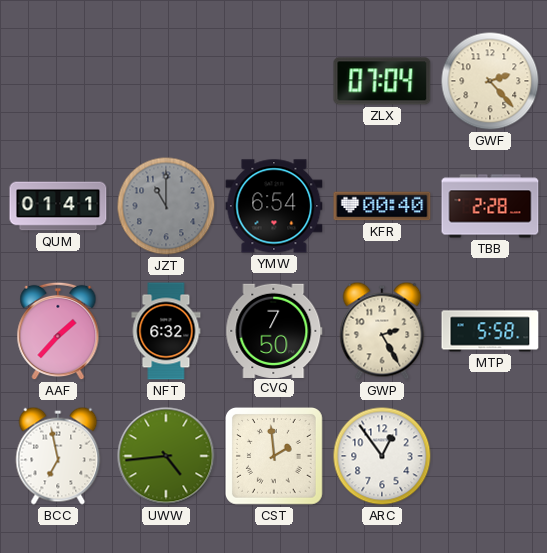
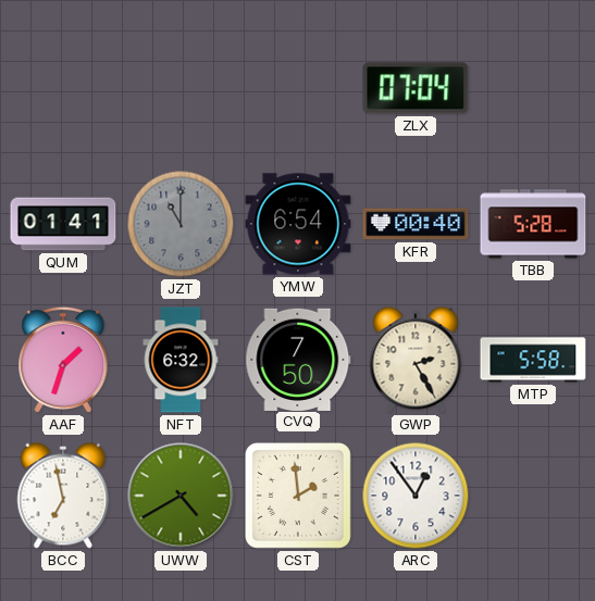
GWF: 2:23 -> none
TBB: 2:28 -> 5:28
AAF: 1:37 -> 1:33
UWW: 4:44 -> 4:40
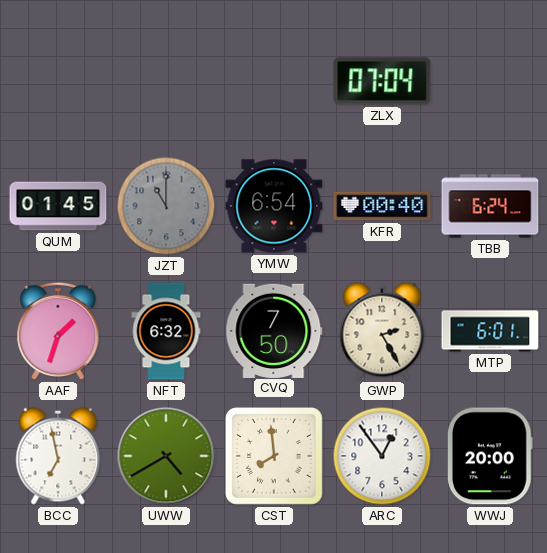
QUM: 01:41 -> 01:45
TBB: 5:28 -> 6:24
MTP: 5:58 -> 6:01
CST: 1:59 -> 7:59
WWJ: none -> 20:00
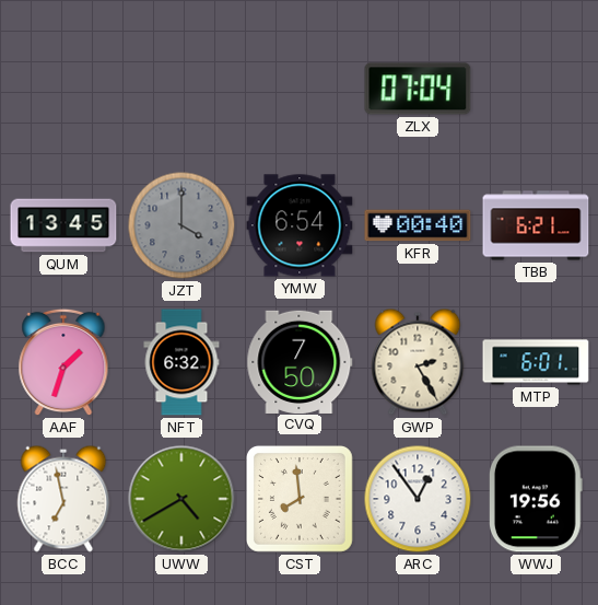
QUM: 01:45 -> 13:45
JZT: 11:00 -> 4:00
TBB: 6:24 -> 6:21
WWJ: 20:00 -> 19:56
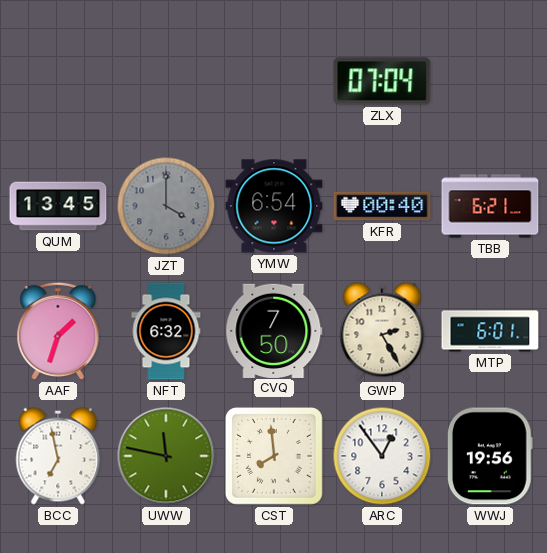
UWW: 4:40 -> 11:47
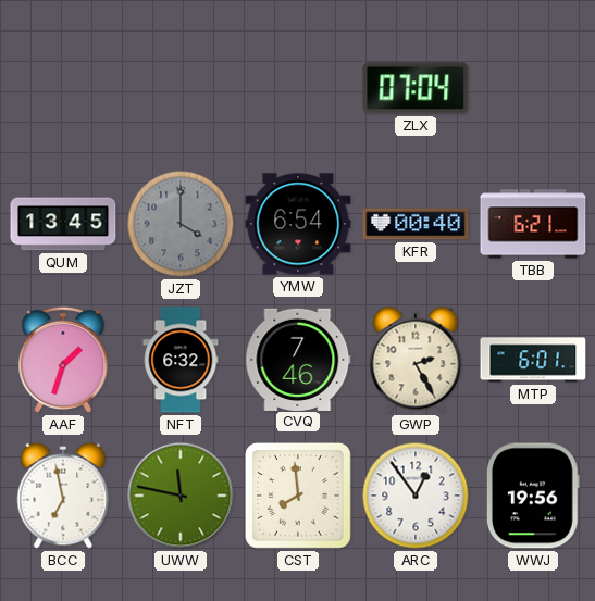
CVQ: 7:50 -> 7:46
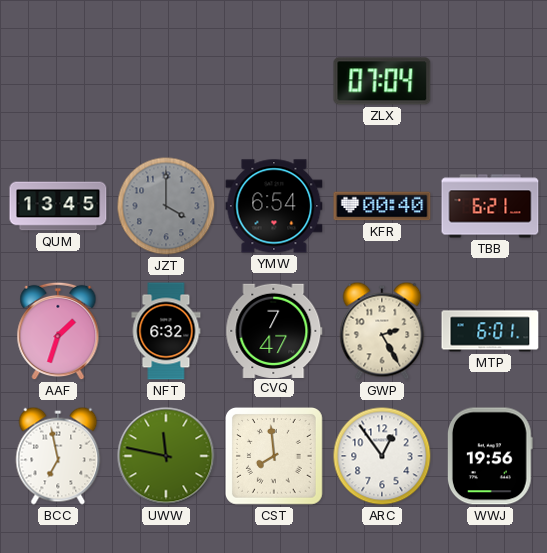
CVQ: 7:46 -> 7:47
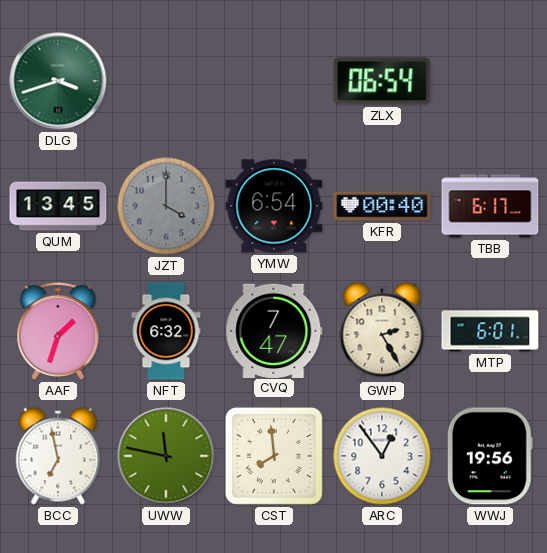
DLG: none -> 3:42
ZLX: 07:04 -> 06:54
TBB: 6:21 -> 6:17
